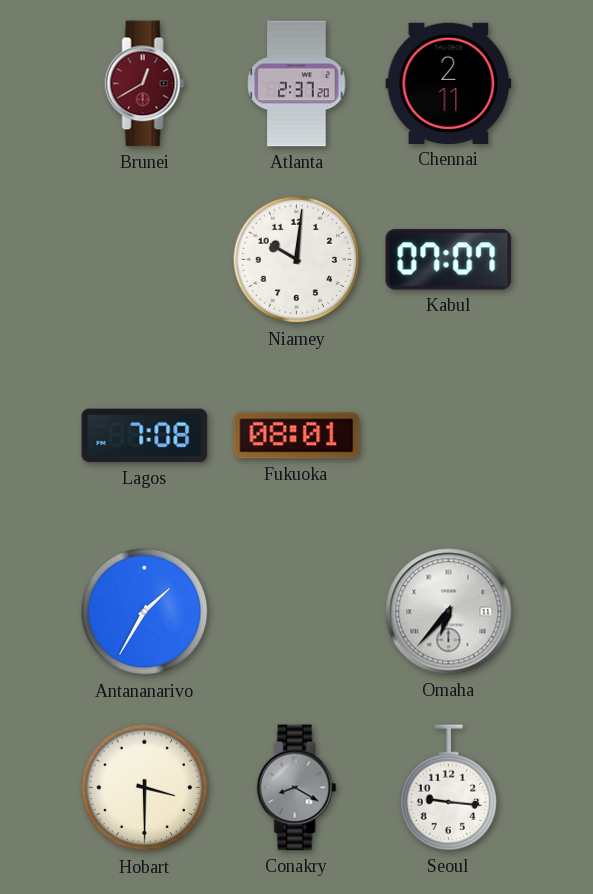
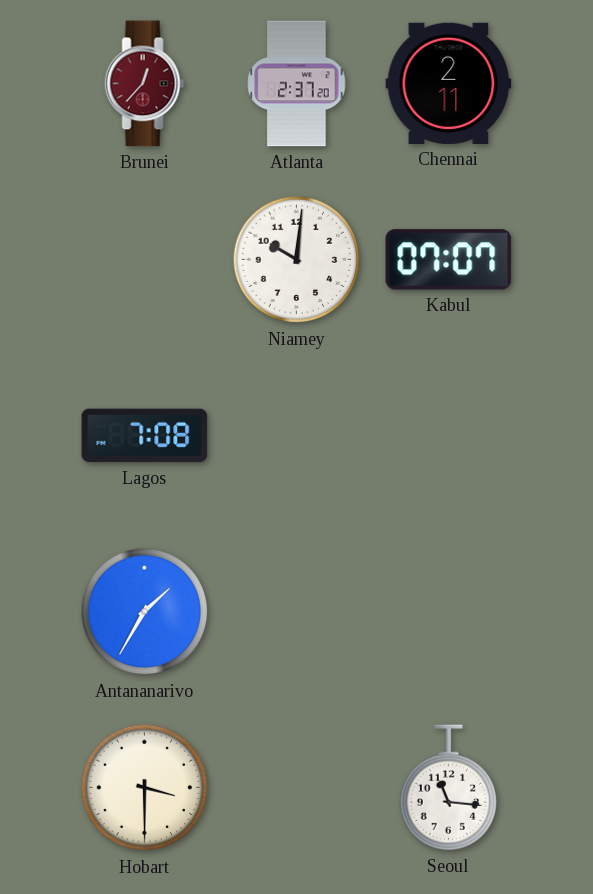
Brunei: 12:40 -> 12:37
Fukuoka: 08:01 -> none
Omaha: 6:37 -> none
Conakry: 8:20 -> none
Seoul: 9:16 -> 11:16
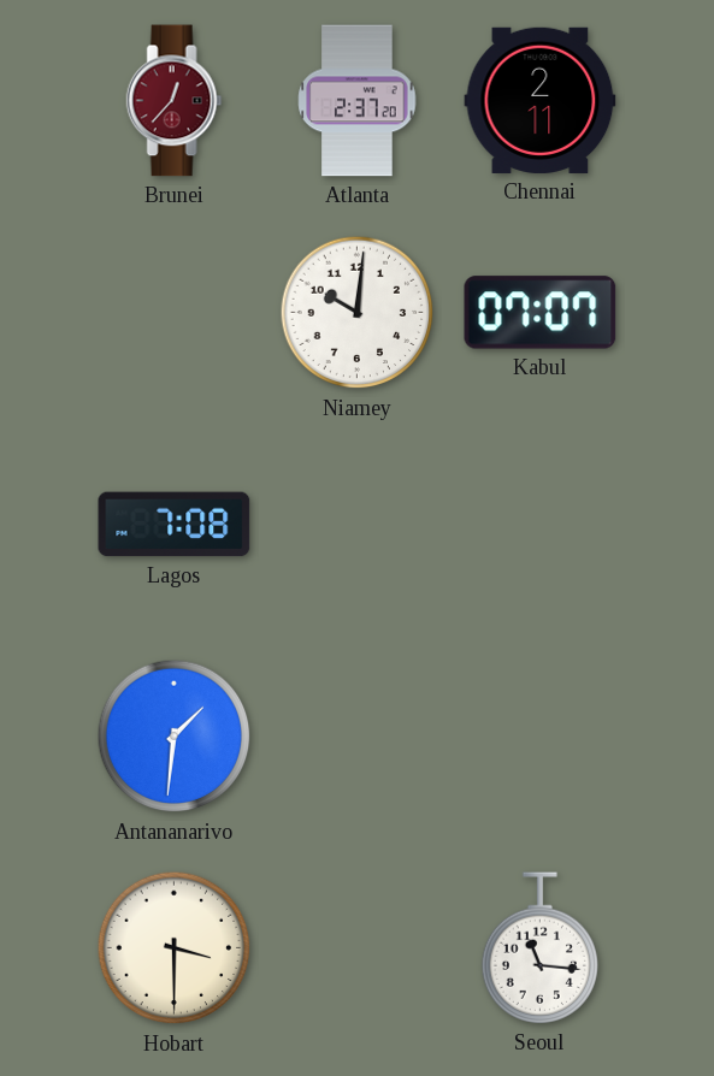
Antananarivo: 1:35 -> 1:31
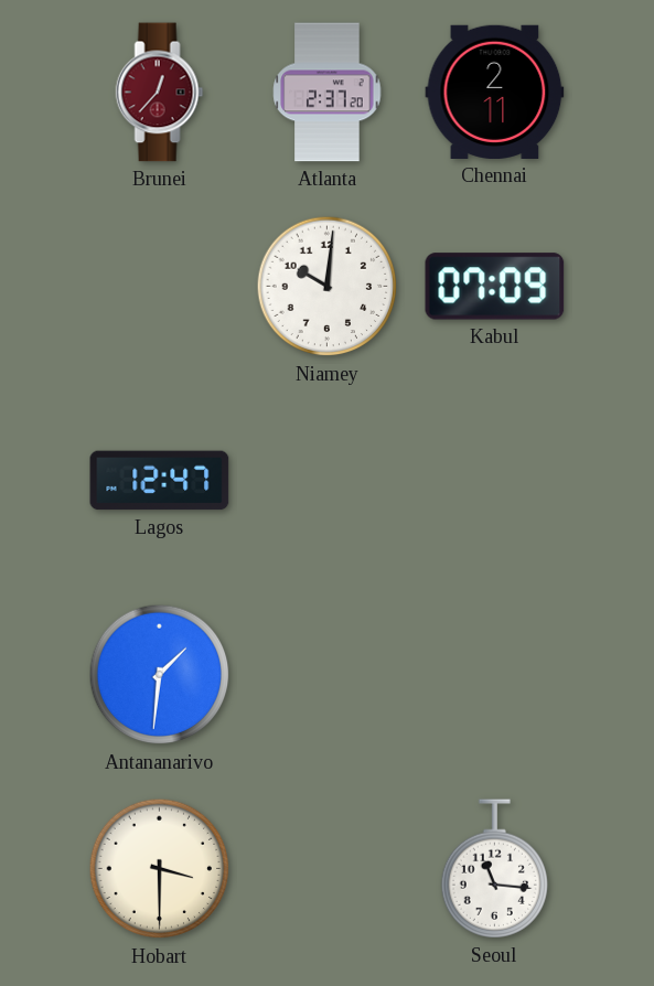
Kabul: 07:07 -> 07:09
Lagos: 7:08 -> 12:47
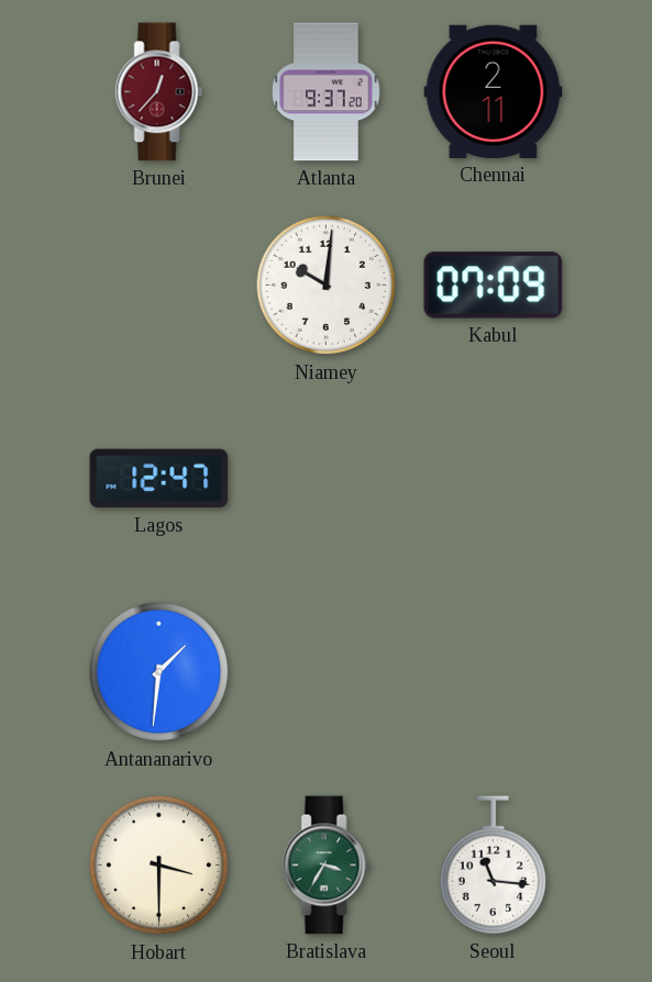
Atlanta: 2:37 -> 9:37
Bratislava: none -> 3:35
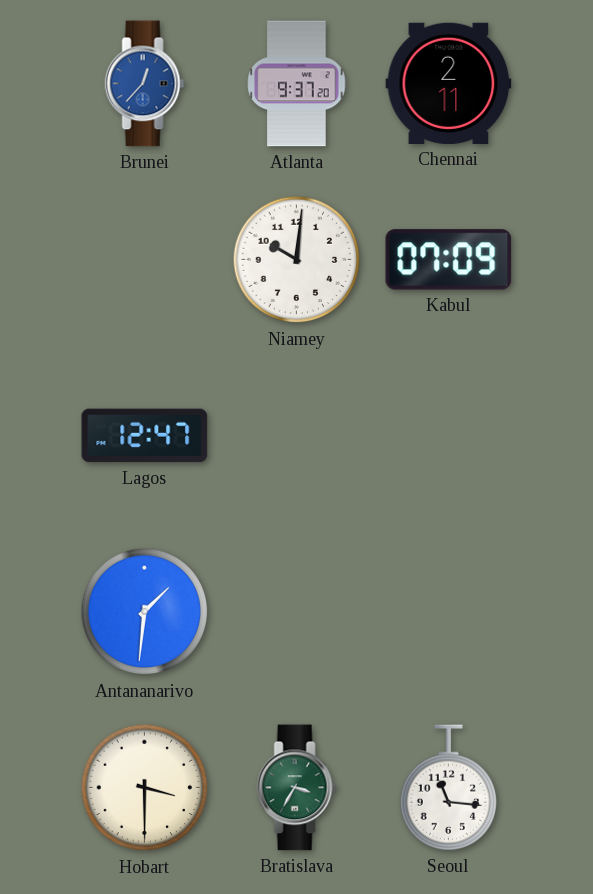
Brunei dial: burgundy -> blue
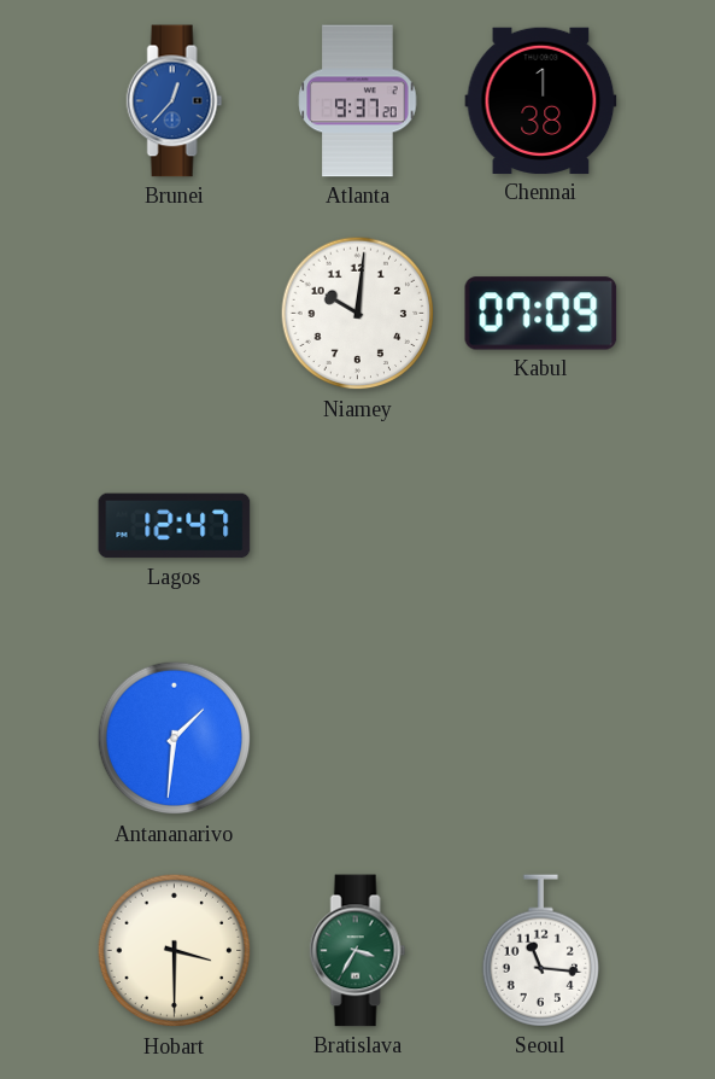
Chennai: 2:11 -> 1:38
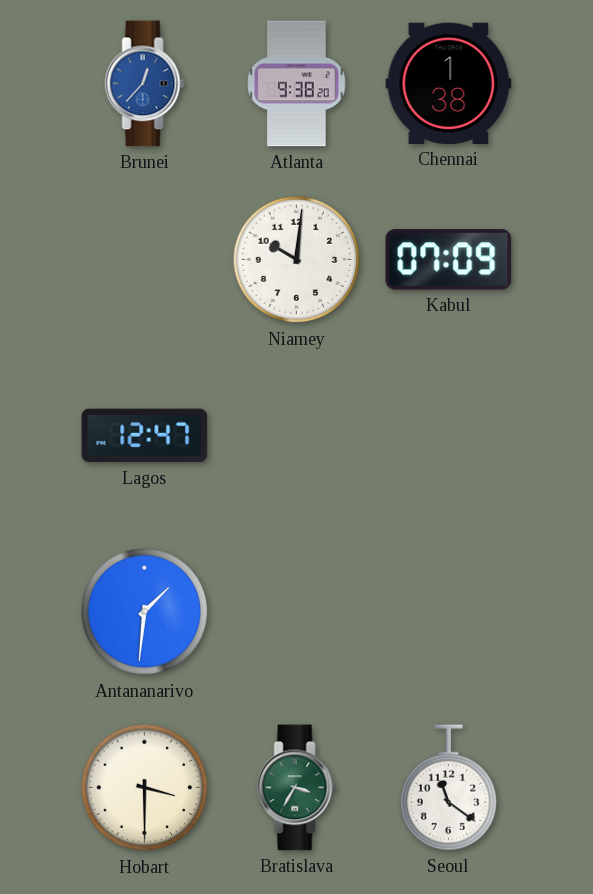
Atlanta: 9:37 -> 9:38
Seoul: 11:16 -> 11:21
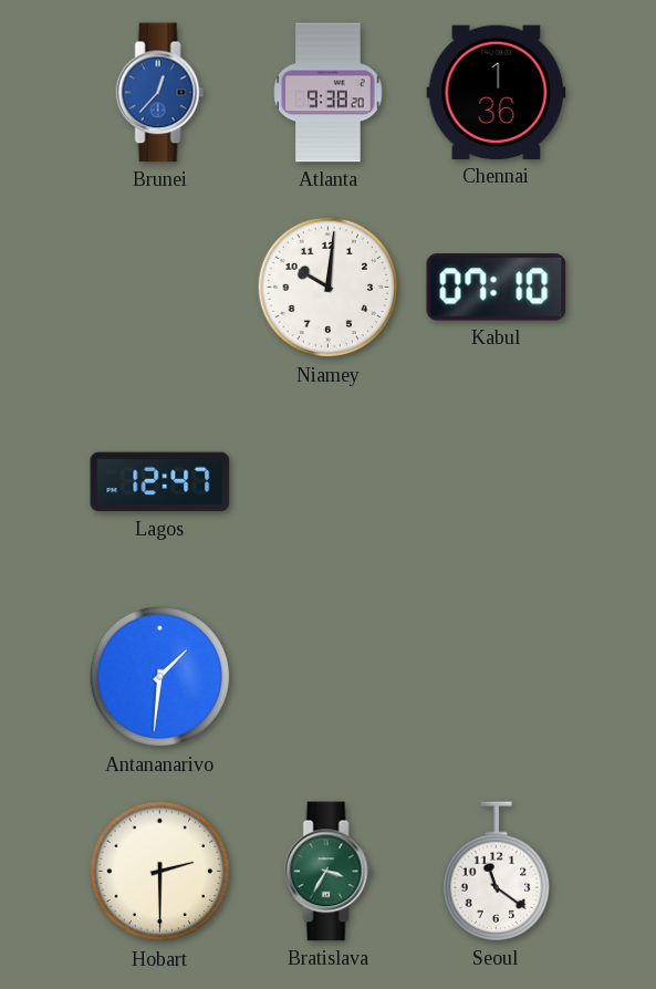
Chennai: 1:38 -> 1:36
Kabul: 07:09 -> 07:10
Hobart: 3:30 -> 2:30
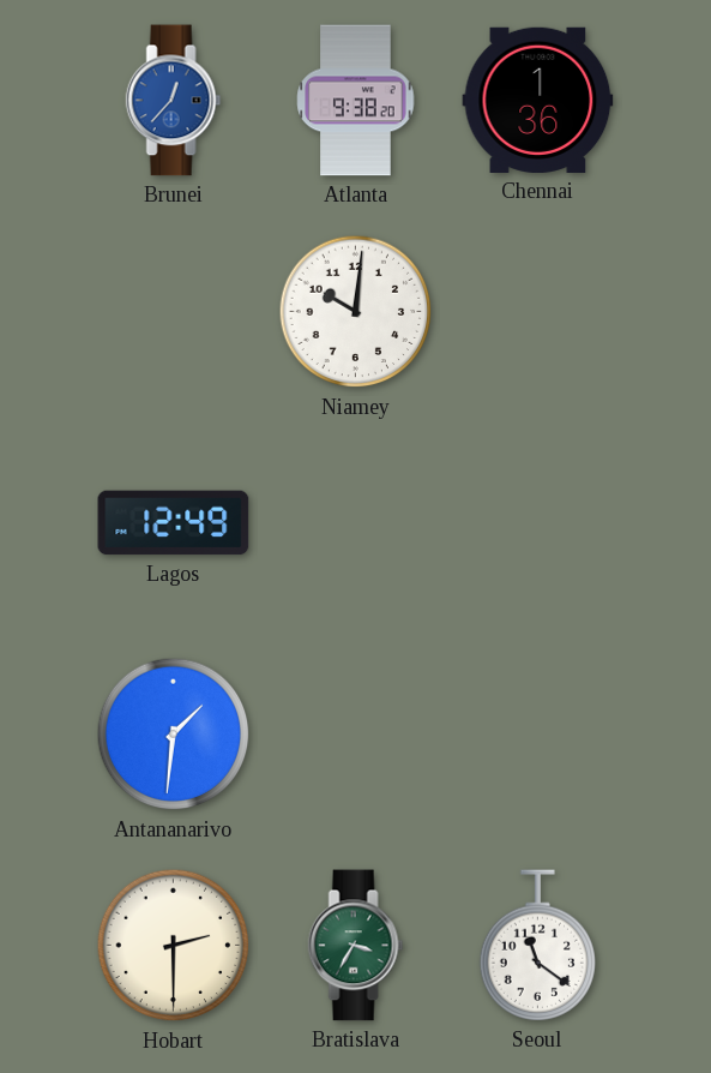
Kabul: 07:10 -> none
Lagos: 12:47 -> 12:49
